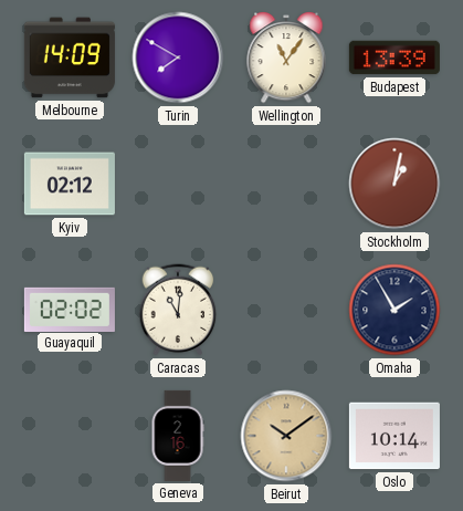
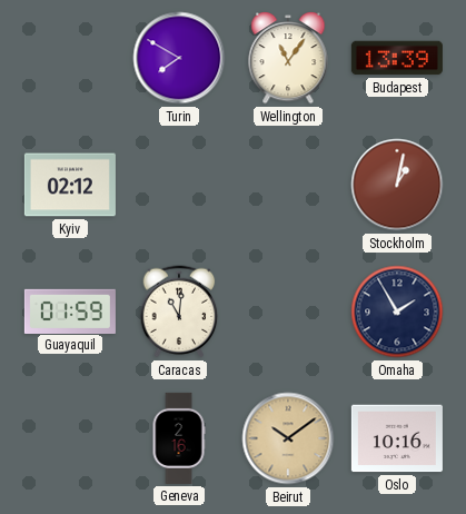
Melbourne: 14:09 -> none
Guayaquil: 02:02 -> 01:59
Oslo: 10:14 -> 10:16
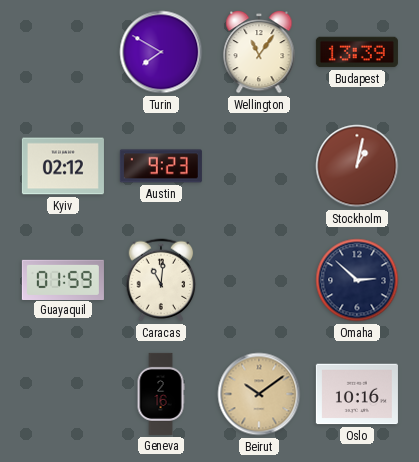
Austin: none -> 9:23
Omaha: 1:55 -> 2:52
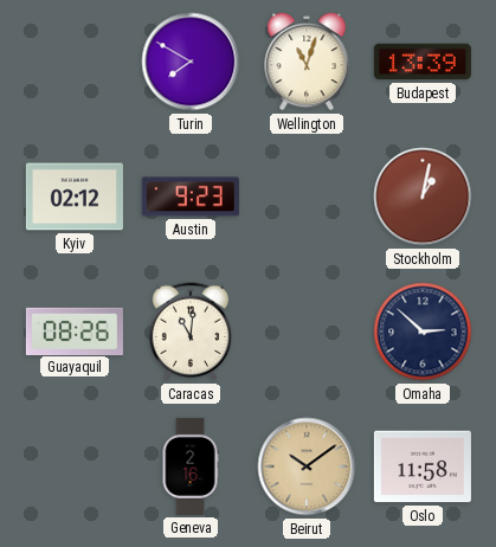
Wellington: 11:06 -> 11:03
Guayaquil: 01:59 -> 08:26
Oslo: 10:16 -> 11:58
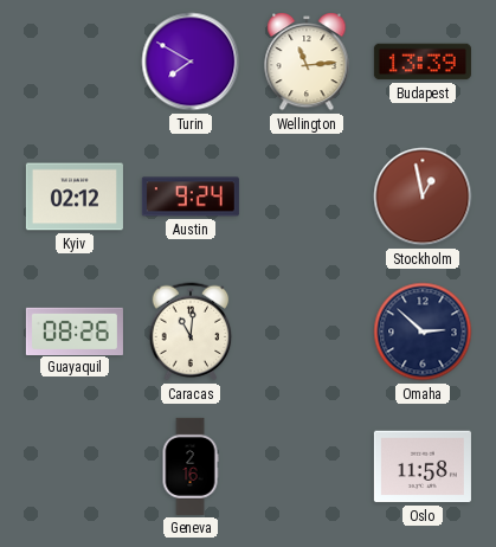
Wellington: 11:03 -> 11:14
Austin: 9:23 -> 9:24
Stockholm: 1:02 -> 12:58
Beirut: 10:09 -> none
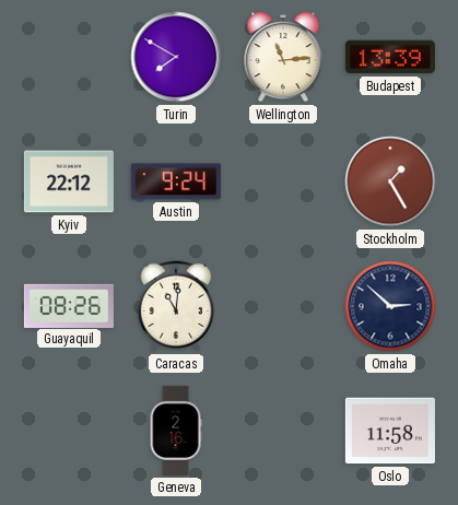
Kyiv: 02:12 -> 22:12
Stockholm: 12:58 -> 1:25
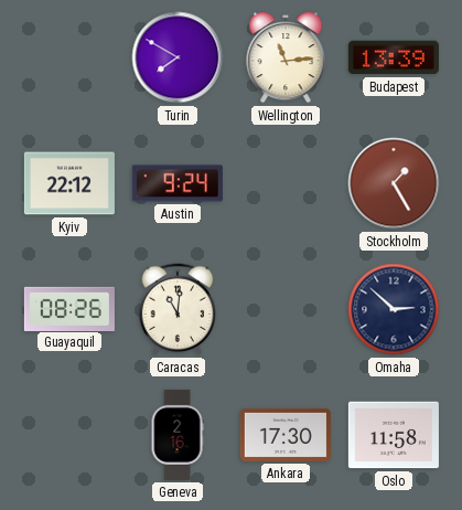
Ankara: none -> 17:30
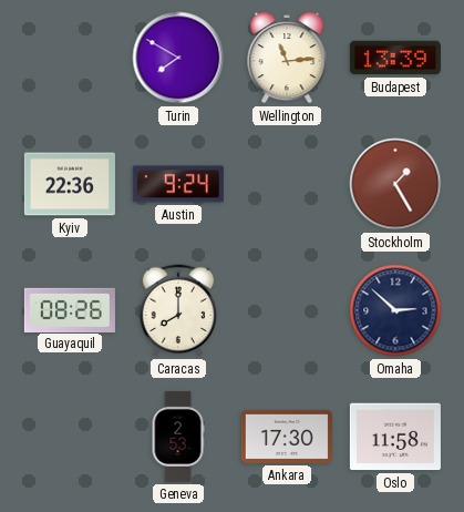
Kyiv: 22:12 -> 22:36
Caracas: 11:01 -> 8:00
Geneva: 2:16 -> 2:53
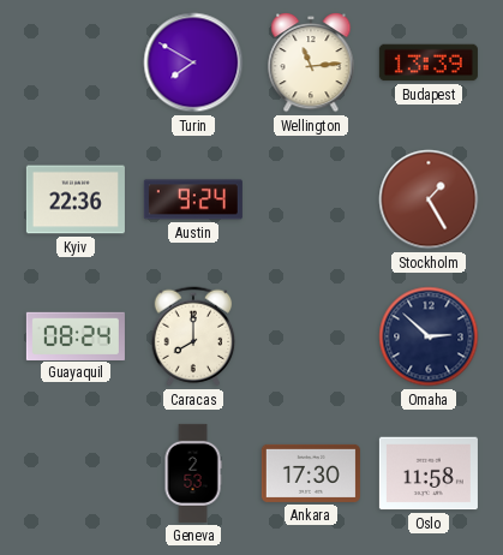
Guayaquil: 08:26 -> 08:24
